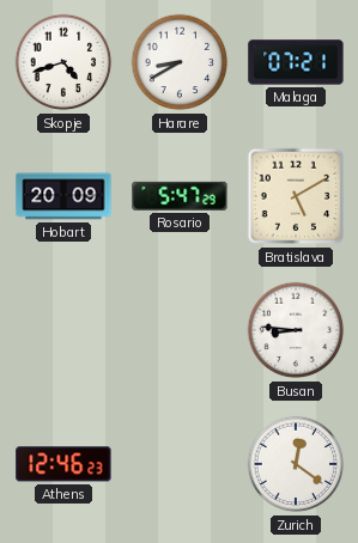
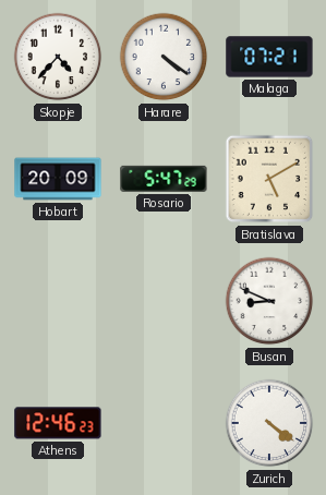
Skopje: 4:42 -> 4:37
Harare: 8:40 -> 4:21
Busan: 8:46 -> 8:49
Zurich: 12:21 -> 4:21
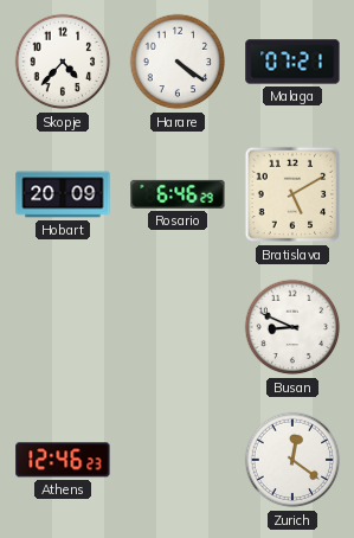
Rosario: 5:47 -> 6:46
Zurich: 4:21 -> 12:21
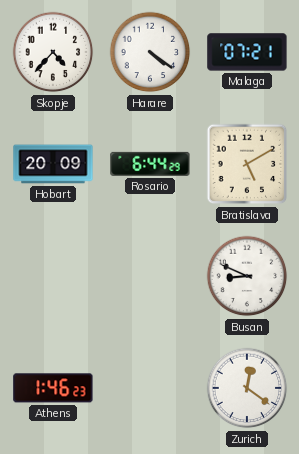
Rosario: 6:46 -> 6:44
Athens: 12:46 -> 1:46
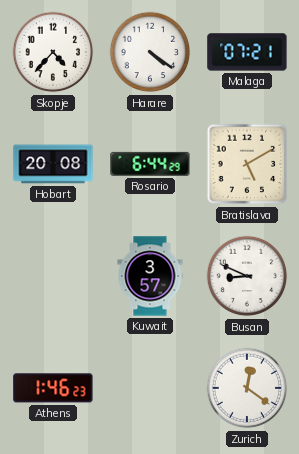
Hobart: 20:09 -> 20:08
Kuwait: none -> 3:57
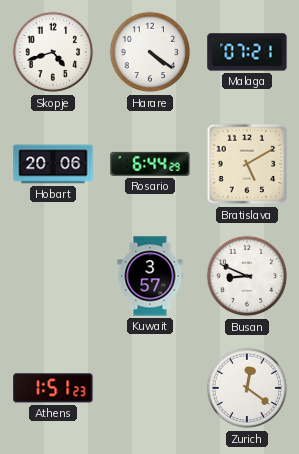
Skopje: 4:37 -> 4:42
Hobart: 20:08 -> 20:06
Athens: 1:46 -> 1:51
